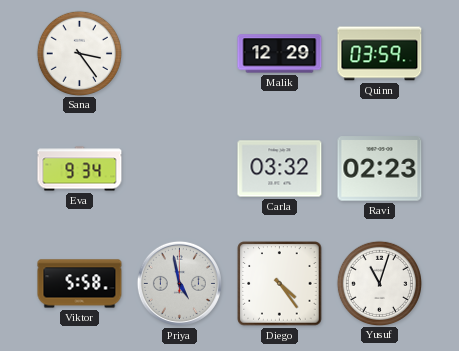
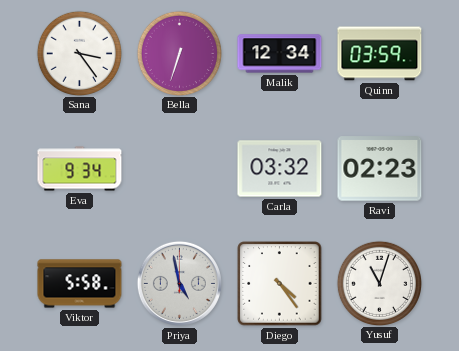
Bella: none -> 6:33
Malik: 12:29 -> 12:34
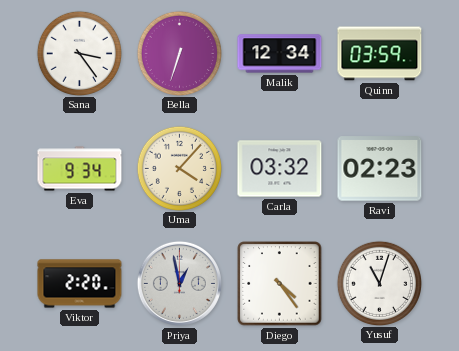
Uma: none -> 4:07
Viktor: 5:58 -> 2:20
Priya: 4:58 -> 12:58
